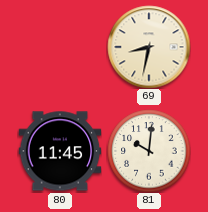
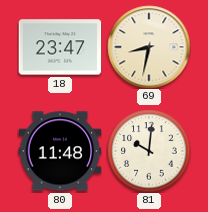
18: none -> 23:47
80: 11:45 -> 11:48
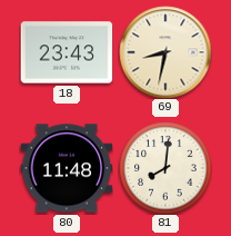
18: 23:47 -> 23:43
81: 10:01 -> 8:01
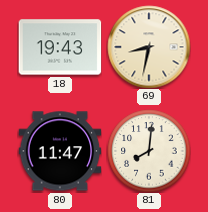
18: 23:43 -> 19:43
80: 11:48 -> 11:47
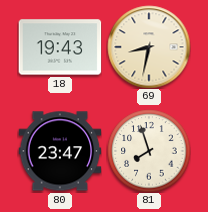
80: 11:47 -> 23:47
81: 8:01 -> 7:57
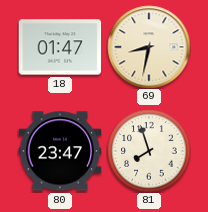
18: 19:43 -> 01:47
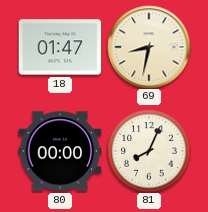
80: 23:47 -> 00:00
81: 7:57 -> 8:04
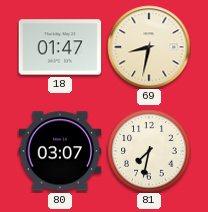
80: 00:00 -> 03:07
81: 8:04 -> 7:32
